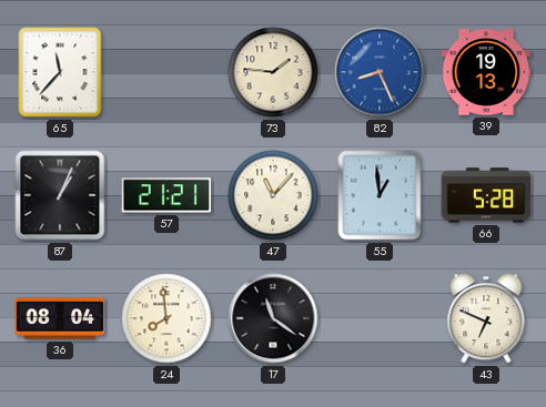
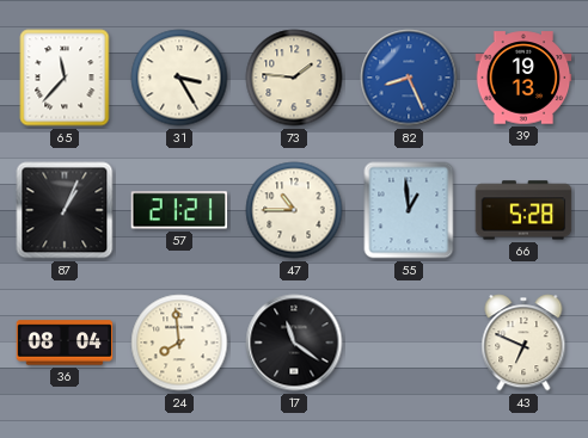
31: none -> 3:25
47: 11:07 -> 10:45
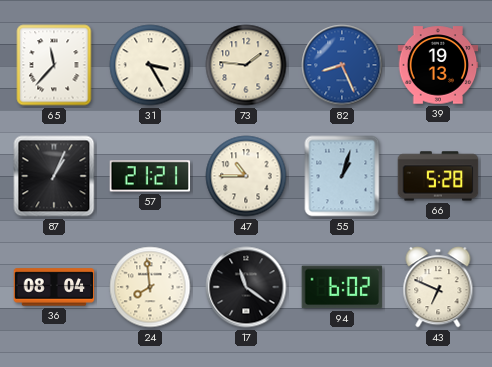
55: 12:59 -> 1:03
94: none -> 6:02
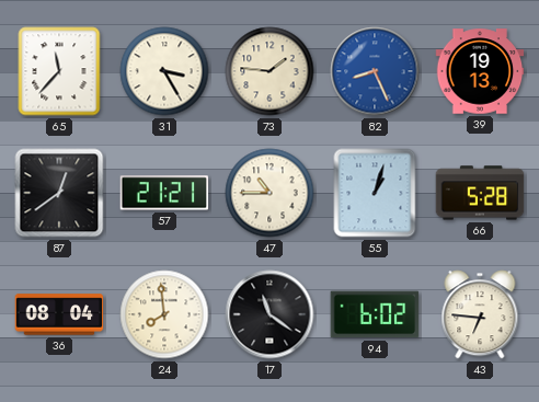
87: 1:04 -> 12:39
43: 6:49 -> 6:46
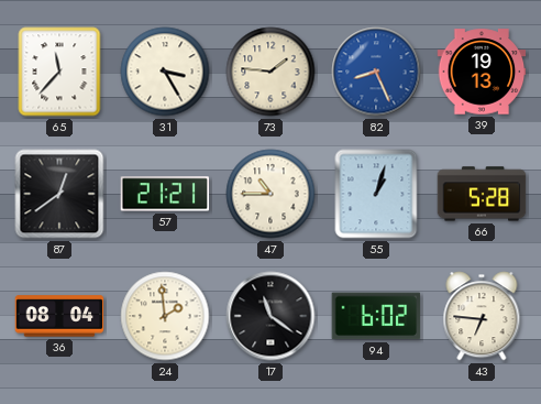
24: 7:59 -> 1:59
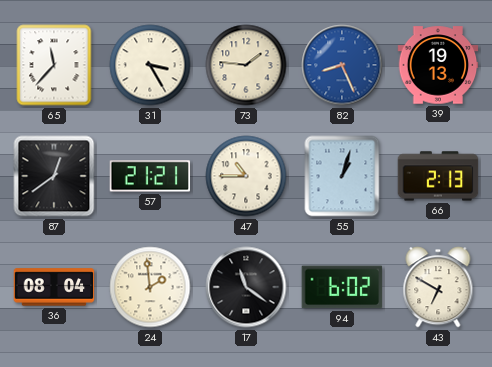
66: 5:28 -> 2:13
43: 6:46 -> 6:50
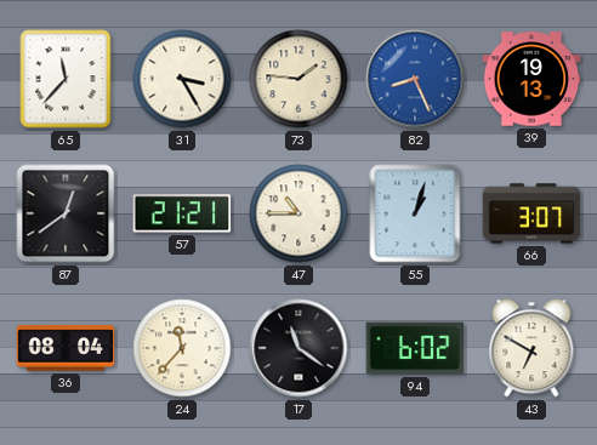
66: 2:13 -> 3:07
24: 1:59 -> 11:37
